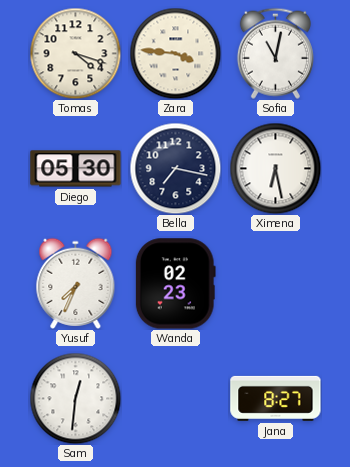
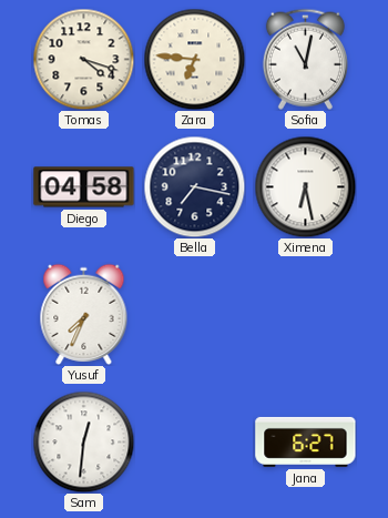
Zara: 3:46 -> 6:46
Diego: 05:30 -> 04:58
Wanda: 02:23 -> none
Jana: 8:27 -> 6:27
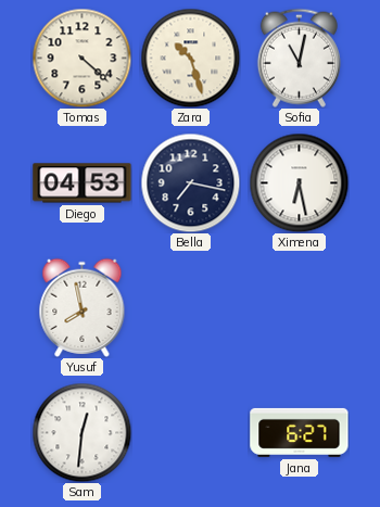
Tomas: 4:18 -> 4:22
Zara: 6:46 -> 10:27
Diego: 04:58 -> 04:53
Yusuf: 7:34 -> 7:58
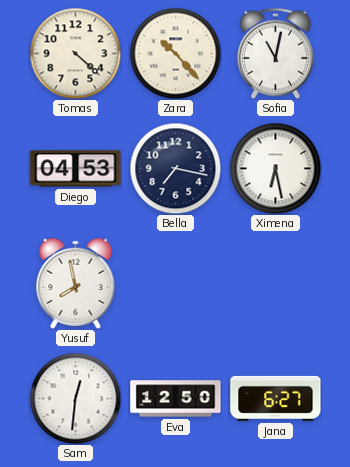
Zara: 10:27 -> 10:23
Eva: none -> 12:50
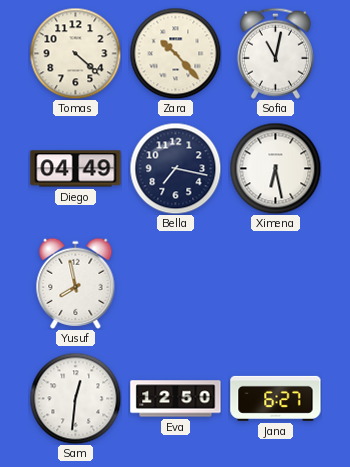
Diego: 04:53 -> 04:49
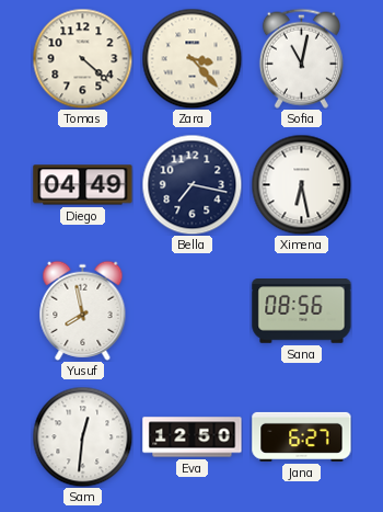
Zara: 10:23 -> 3:23
Sana: none -> 08:56
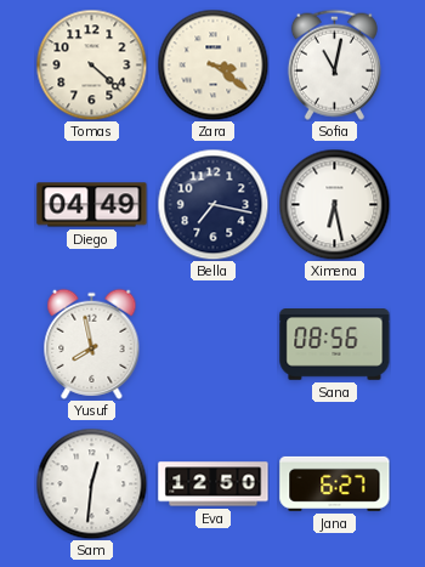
Zara: 3:23 -> 3:21
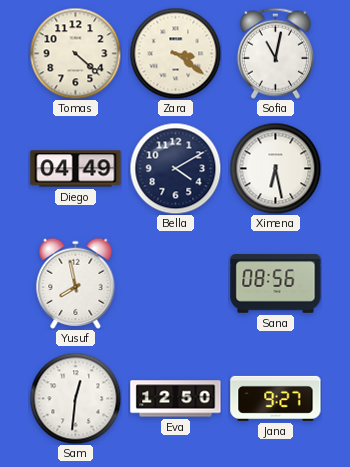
Bella: 7:17 -> 4:10
Jana: 6:27 -> 9:27
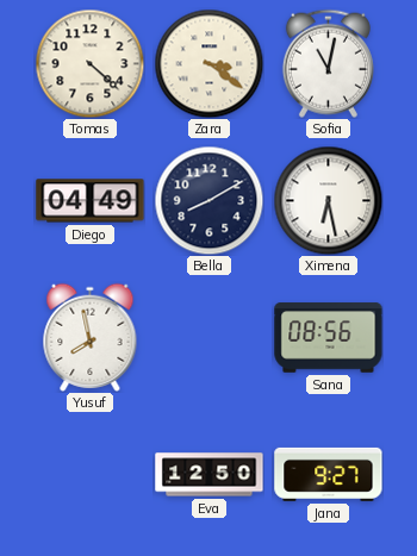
Bella: 4:10 -> 8:10
Sam: 12:31 -> none
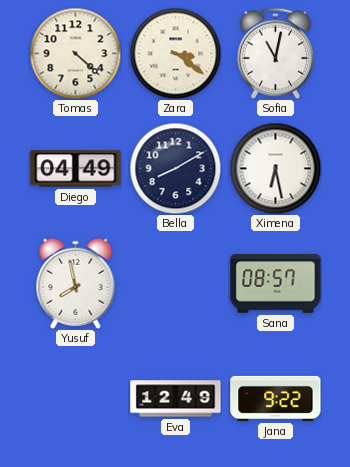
Sana: 08:56 -> 08:57
Eva: 12:50 -> 12:49
Jana: 9:27 -> 9:22
